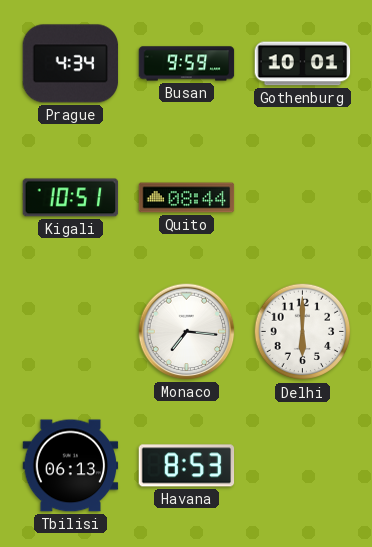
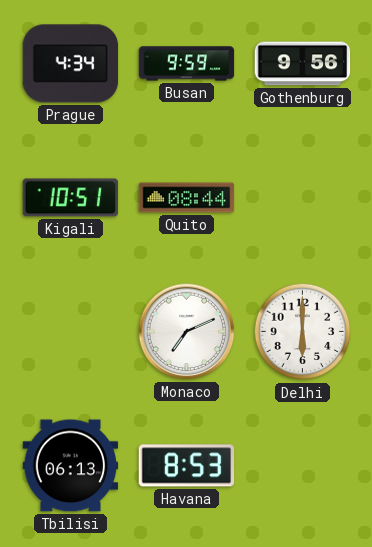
Gothenburg: 10:01 -> 9:56
Monaco: 7:16 -> 7:11
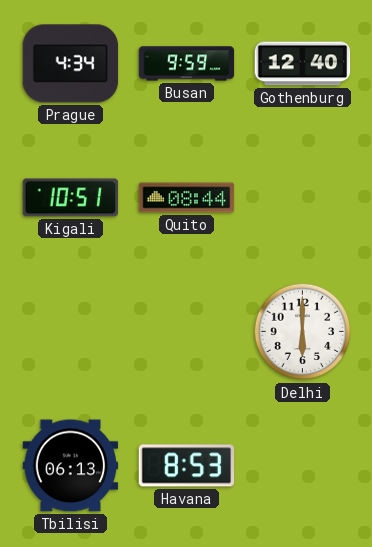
Gothenburg: 9:56 -> 12:40
Monaco: 7:11 -> none
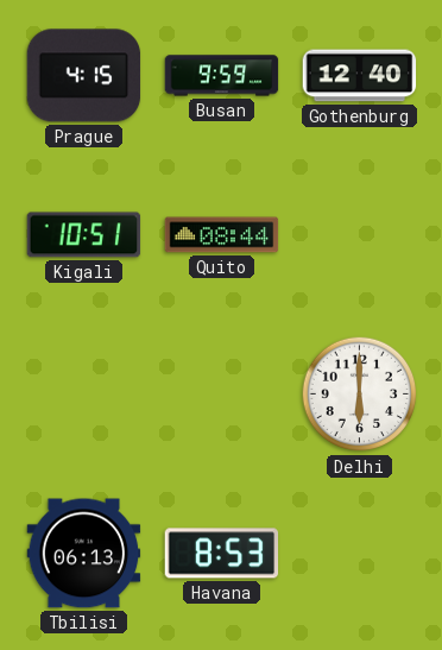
Prague: 4:34 -> 4:15
